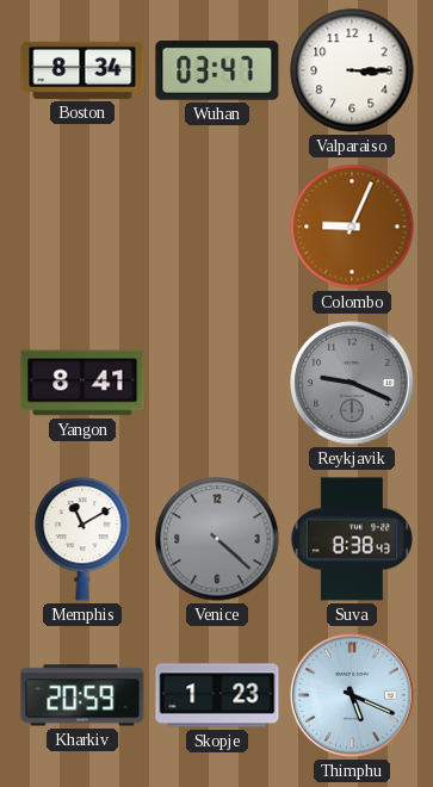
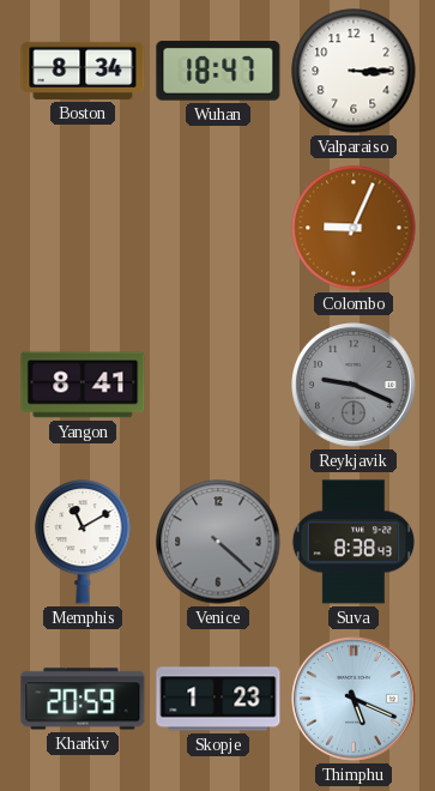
Wuhan: 03:47 -> 18:47
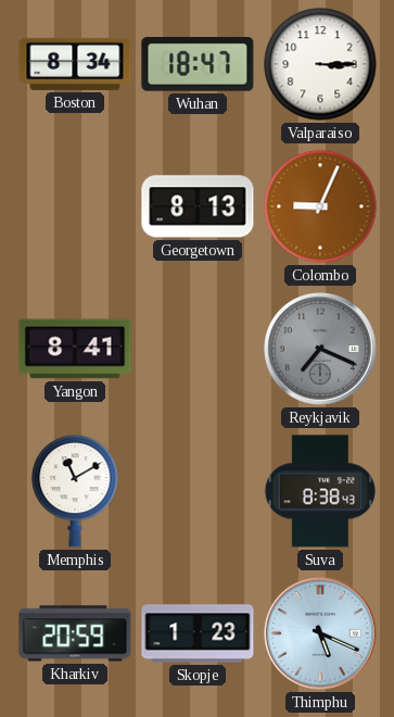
Georgetown: none -> 8:13
Reykjavik: 9:19 -> 7:19
Venice: 4:22 -> none
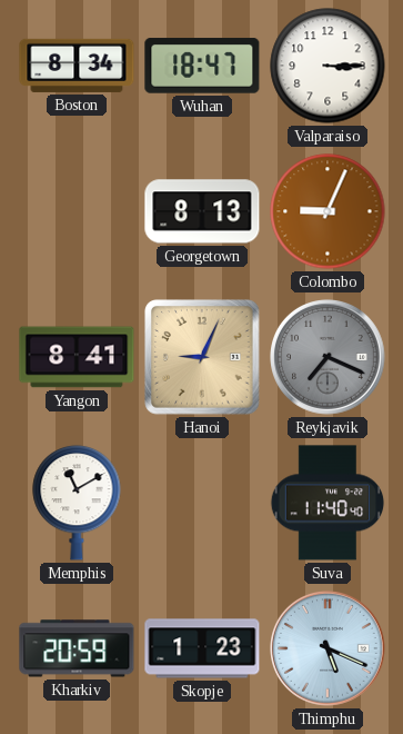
Hanoi: none -> 9:04
Suva: 8:38 -> 11:40
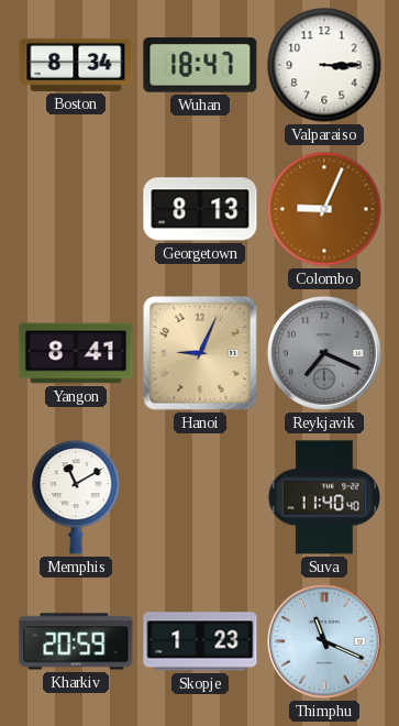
Thimphu: 5:19 -> 11:19
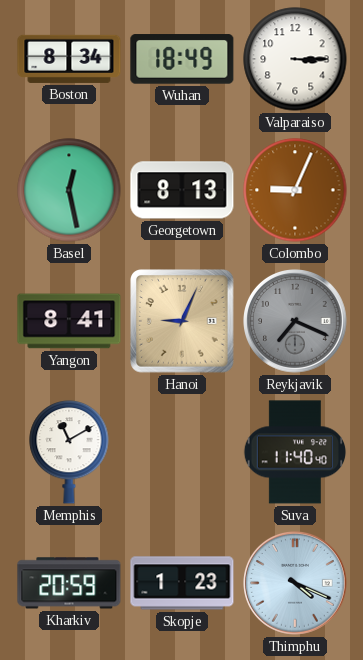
Wuhan: 18:47 -> 18:49
Basel: none -> 12:28
Thimphu: 11:19 -> 4:19
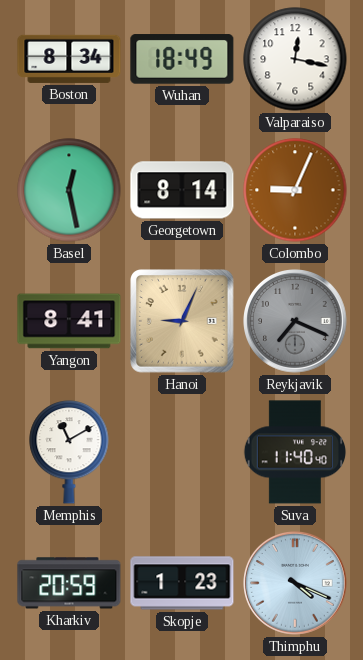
Valparaiso: 3:15 -> 12:17
Georgetown: 8:13 -> 8:14
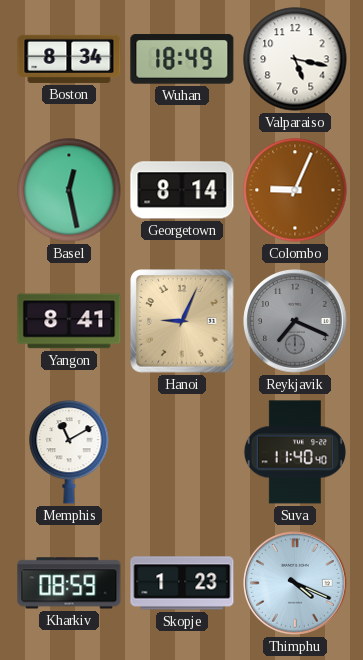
Valparaiso: 12:17 -> 5:17
Kharkiv: 20:59 -> 08:59
